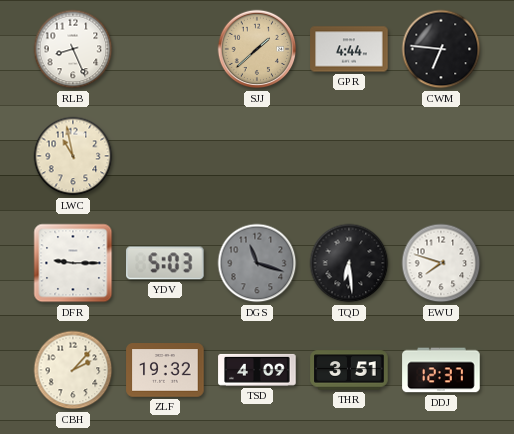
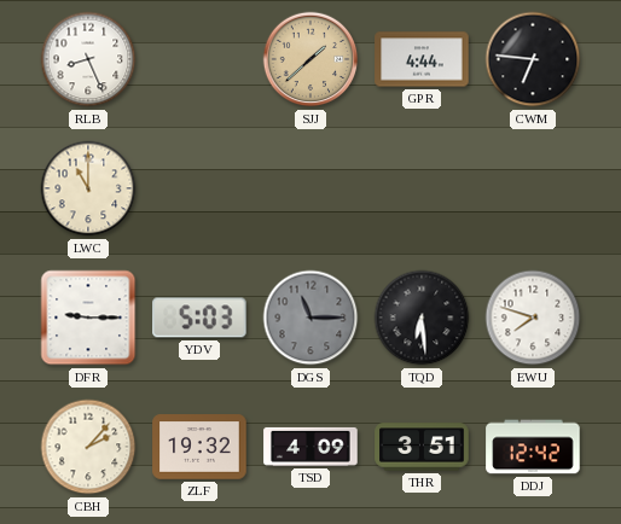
LWC: 10:58 -> 11:00
DGS: 11:18 -> 11:15
DDJ: 12:37 -> 12:42
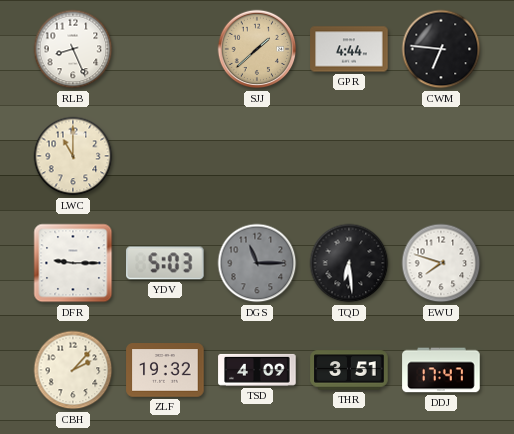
DDJ: 12:42 -> 17:47
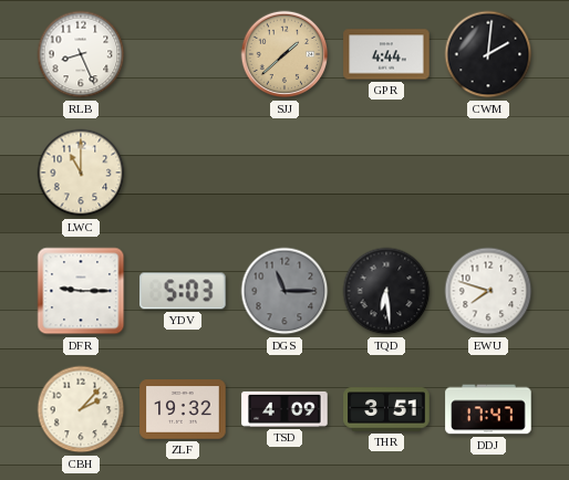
CWM: 6:46 -> 2:01
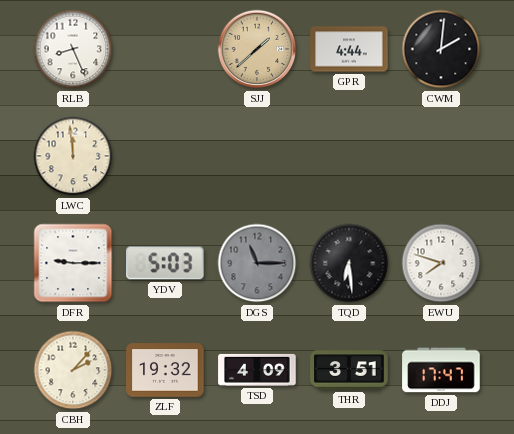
LWC: 11:00 -> 11:59
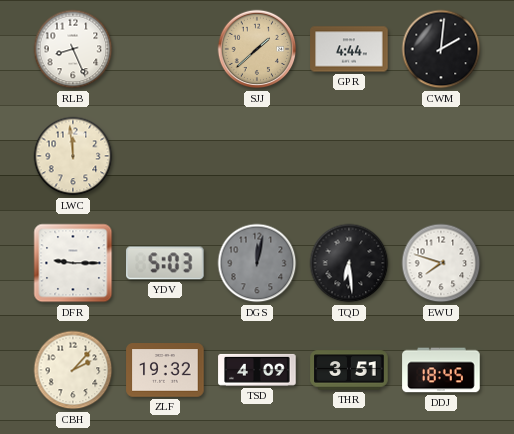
DGS: 11:15 -> 12:02
DDJ: 17:47 -> 18:45
